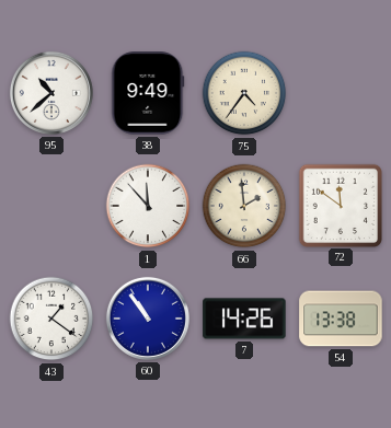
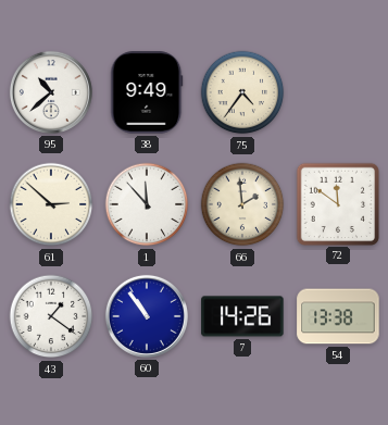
61: none -> 2:52
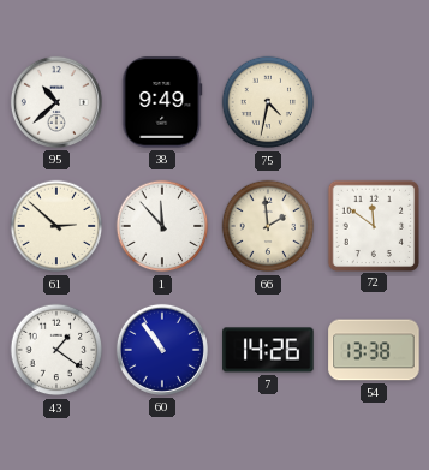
75: 4:36 -> 4:32
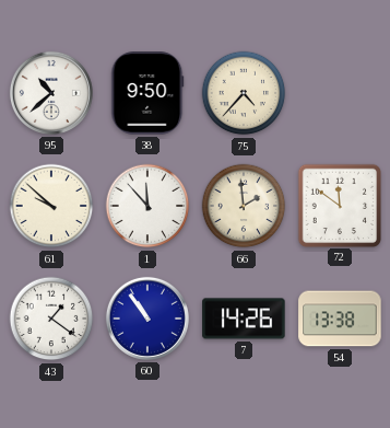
38: 9:49 -> 9:50
75: 4:32 -> 4:37
61: 2:52 -> 9:52
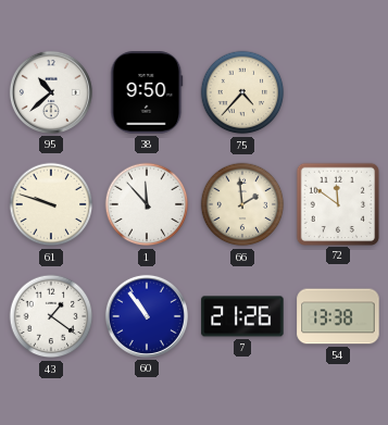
61: 9:52 -> 9:48
7: 14:26 -> 21:26
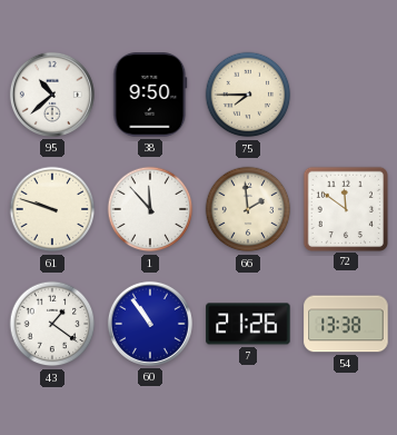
75: 4:37 -> 7:45
